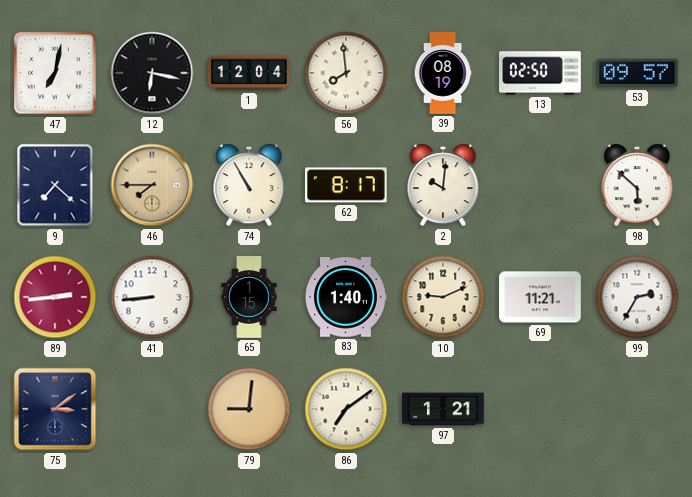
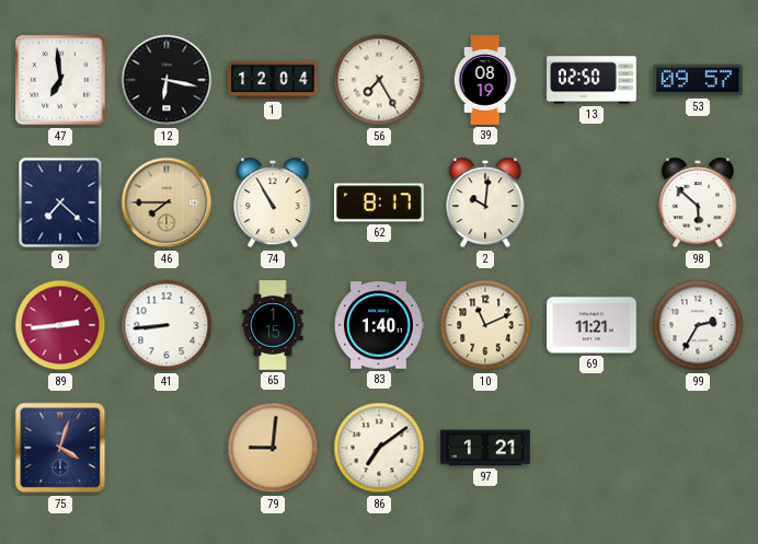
47: 7:02 -> 6:59
56: 7:59 -> 7:25
10: 9:11 -> 11:11
75: 3:09 -> 4:03
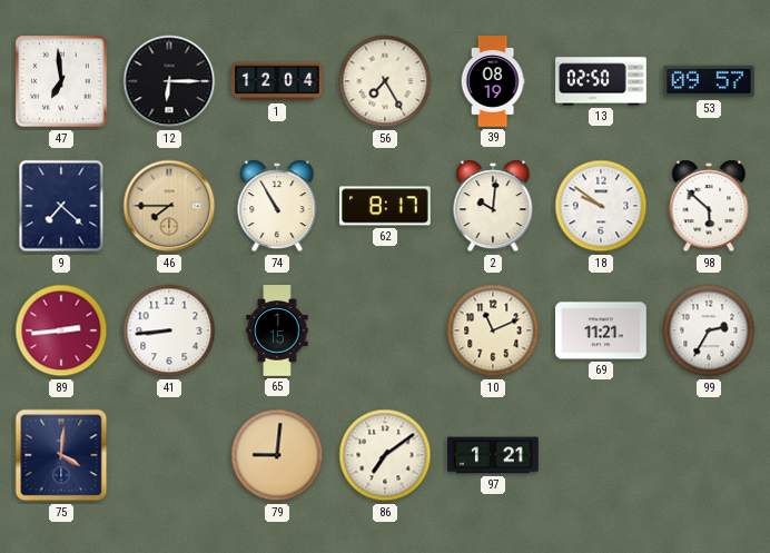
12: 6:17 -> 6:15
18: none -> 9:51
83: 1:40 -> none
75: 4:03 -> 4:01
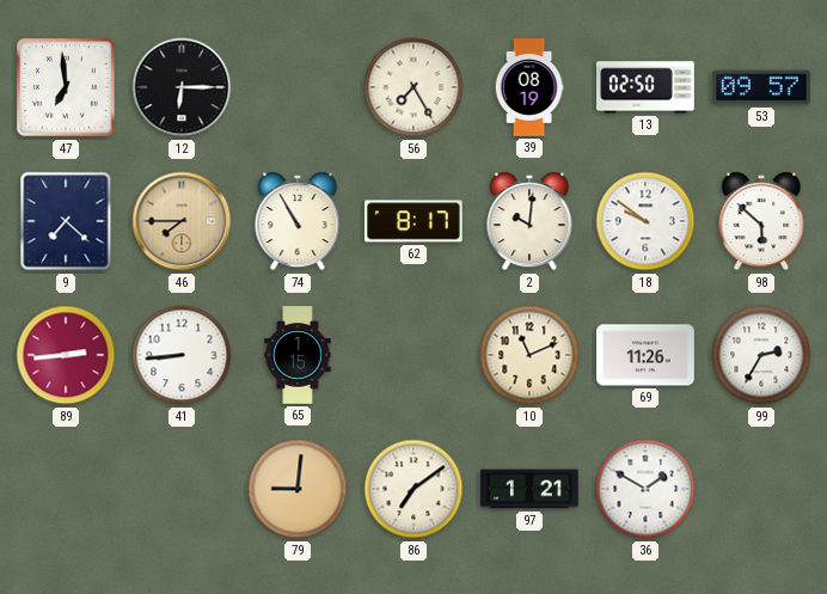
1: 12:04 -> none
69: 11:21 -> 11:26
75: 4:01 -> none
36: none -> 1:50
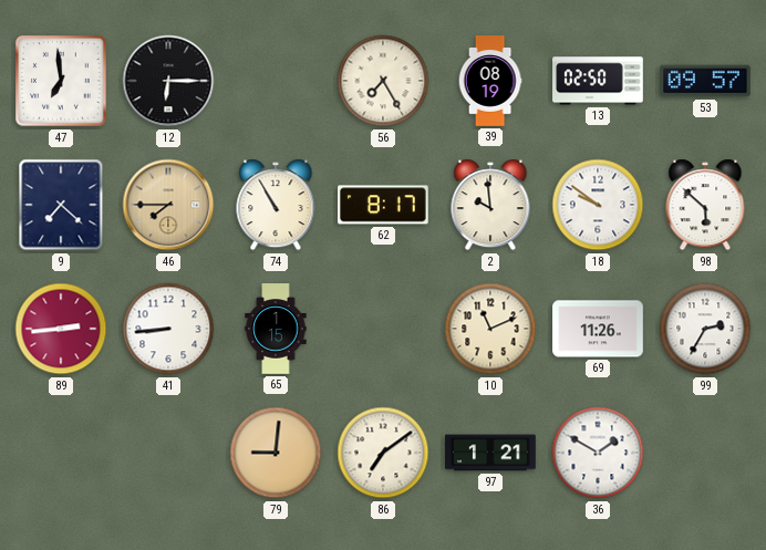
2: 10:01 -> 9:59
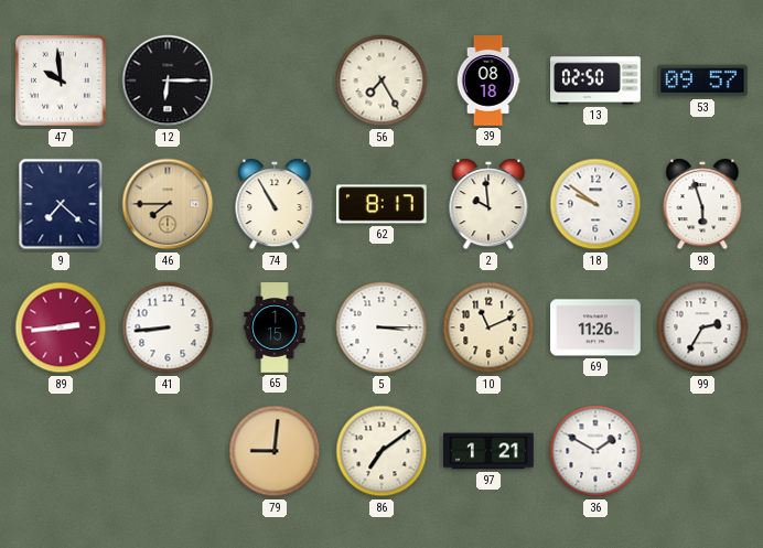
47: 6:59 -> 9:59
39: 08:19 -> 08:18
98: 5:52 -> 5:57
5: none -> 3:15
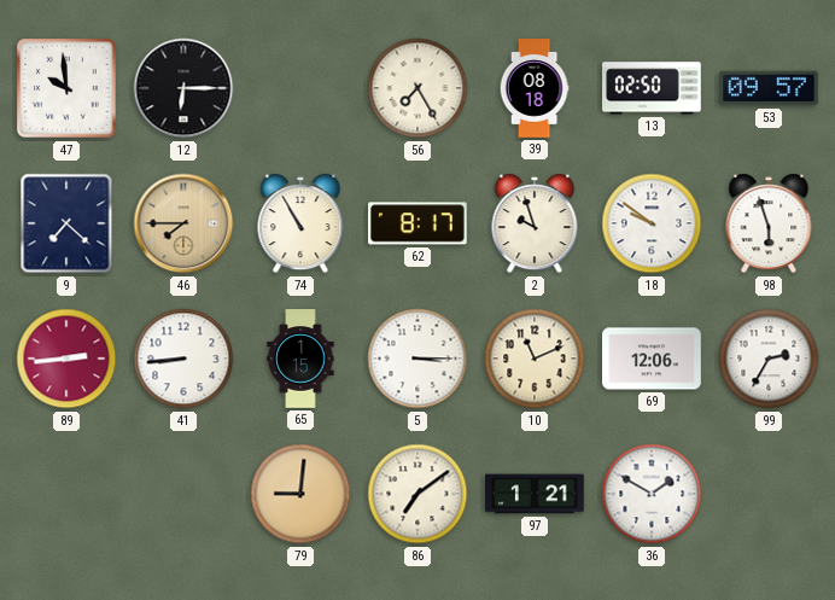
2: 9:59 -> 9:57
69: 11:26 -> 12:06
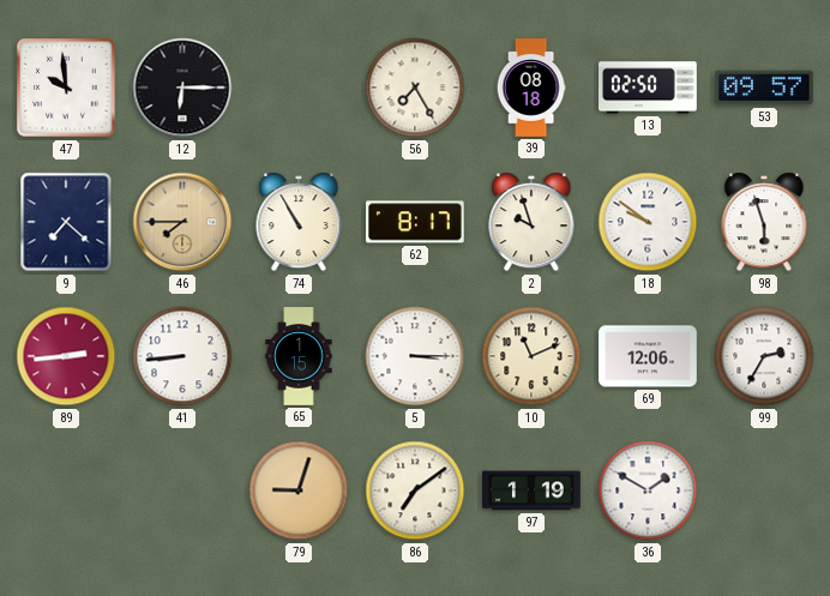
79: 9:01 -> 9:03
97: 1:21 -> 1:19
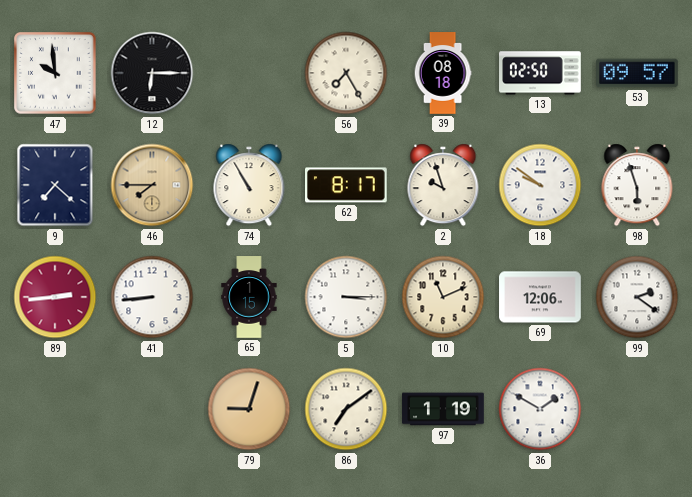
99: 2:35 -> 2:21
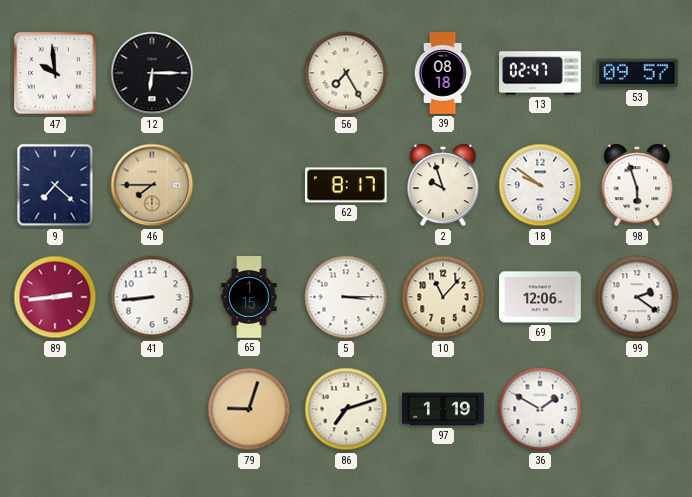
13: 02:50 -> 02:47
74: 10:55 -> none
10: 11:11 -> 11:07
86: 7:09 -> 7:12
